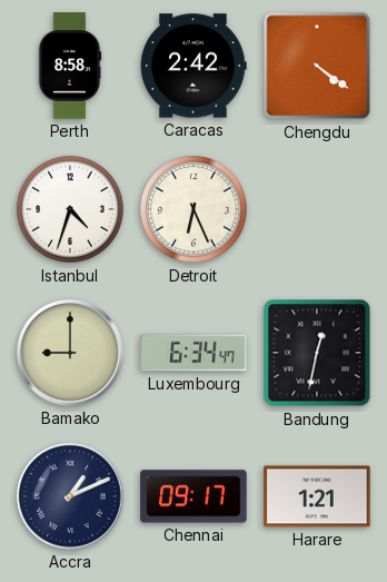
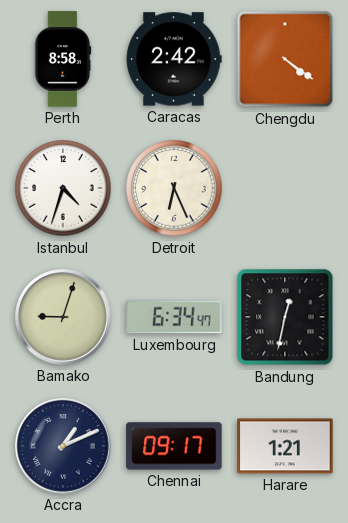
Bamako: 9:00 -> 9:03
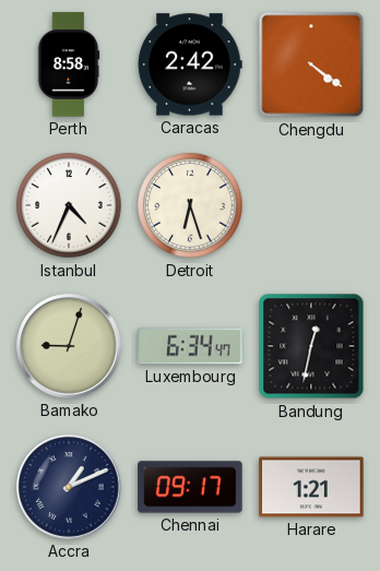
Istanbul: 4:33 -> 4:34
Detroit: 6:26 -> 6:27
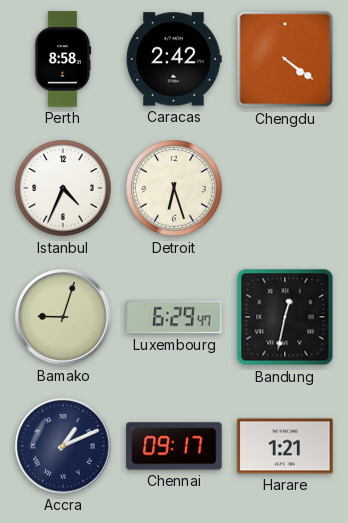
Luxembourg: 6:34 -> 6:29
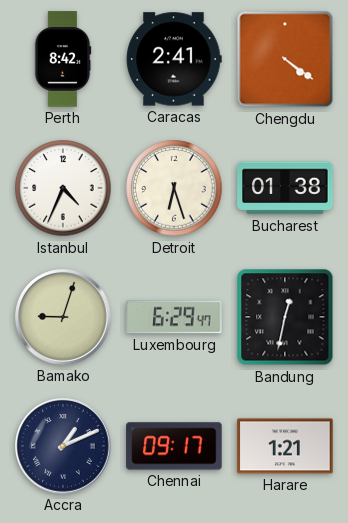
Perth: 8:58 -> 8:42
Caracas: 2:42 -> 2:41
Bucharest: none -> 01:38
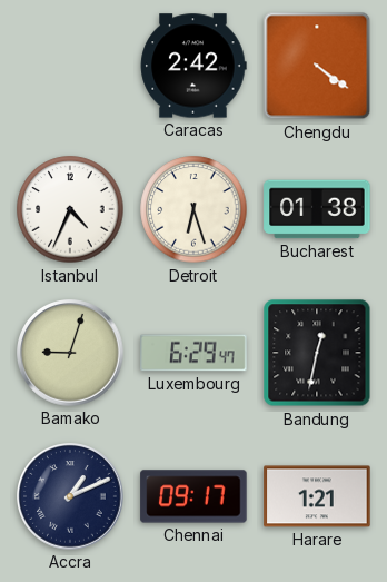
Perth: 8:42 -> none
Caracas: 2:41 -> 2:42
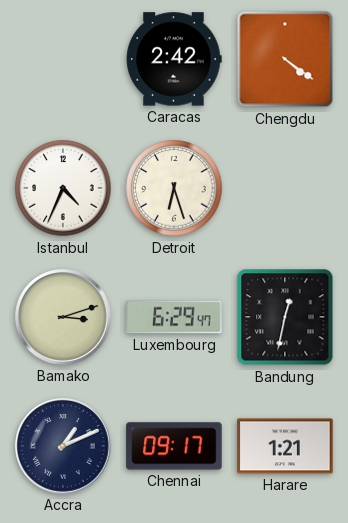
Bucharest: 01:38 -> none
Bamako: 9:03 -> 3:12
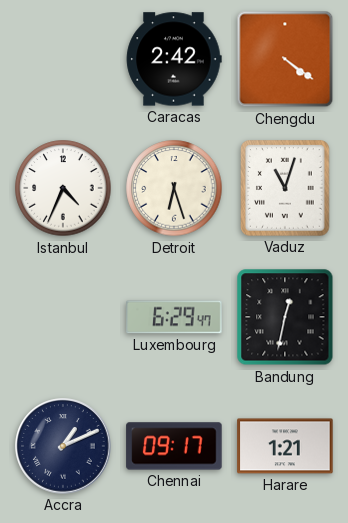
Vaduz: none -> 11:03
Bamako: 3:12 -> none
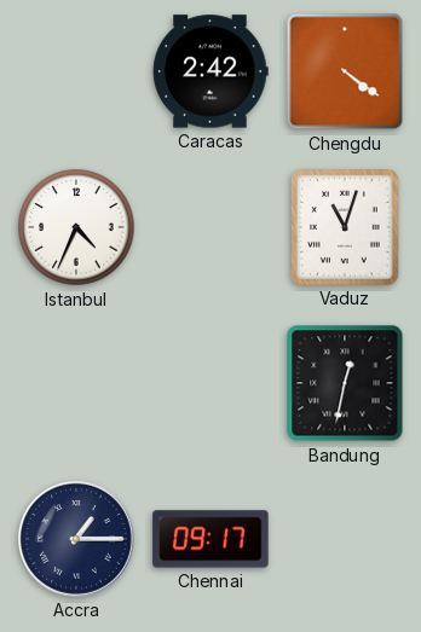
Detroit: 6:27 -> none
Luxembourg: 6:29 -> none
Accra: 1:11 -> 1:15
Harare: 1:21 -> none
